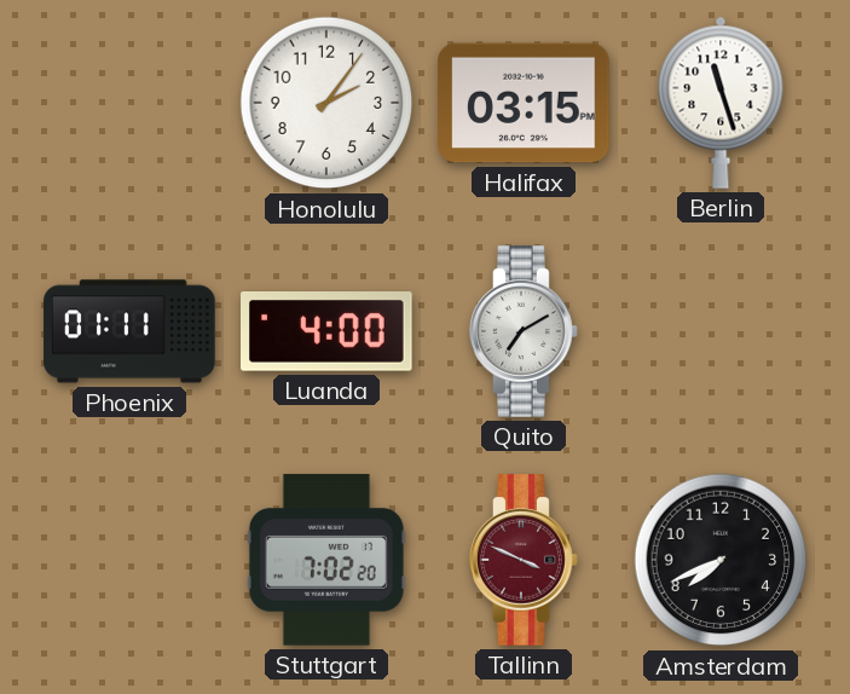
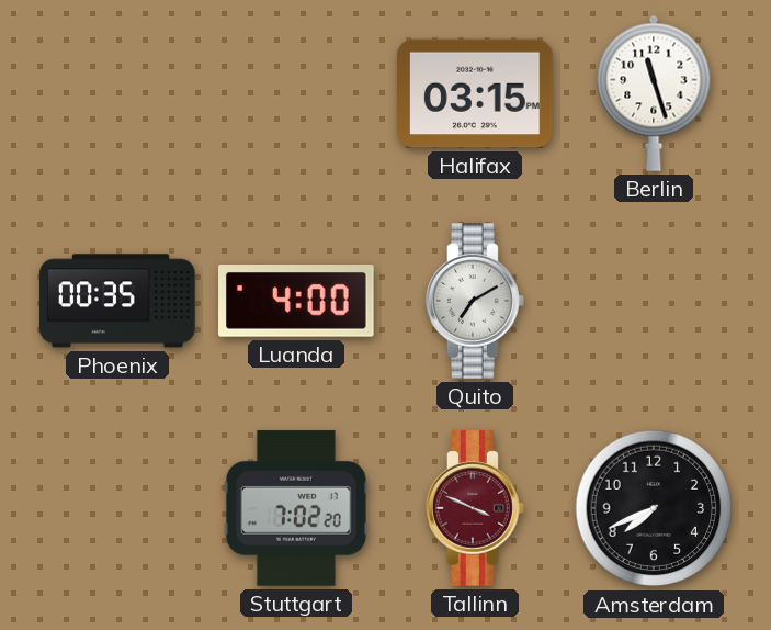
Honolulu: 2:06 -> none
Phoenix: 01:11 -> 00:35
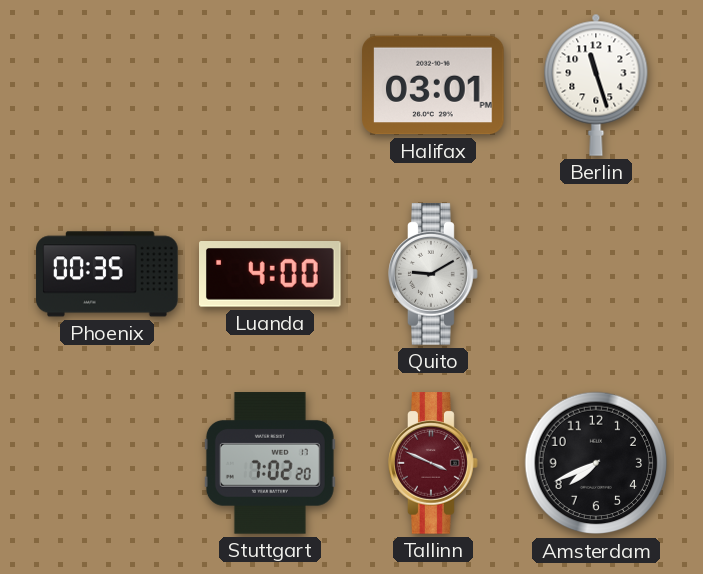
Halifax: 03:15 -> 03:01
Quito: 7:10 -> 9:10
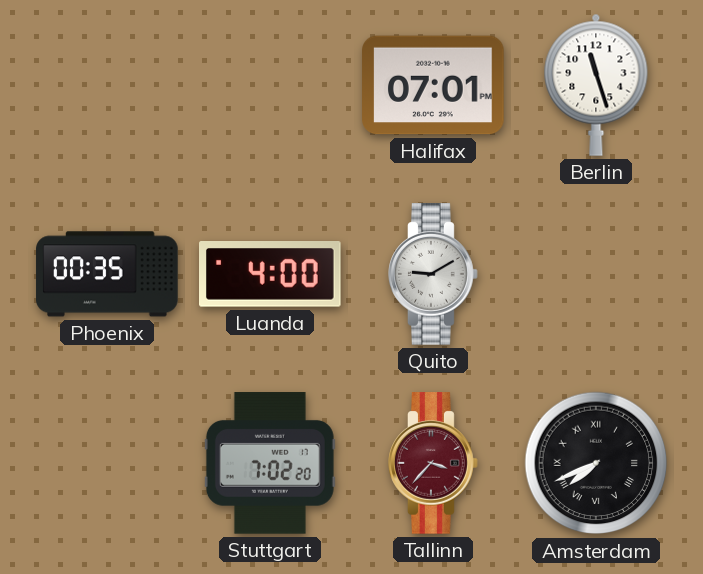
Halifax: 03:01 -> 07:01
Tallinn: 3:49 -> 3:37
Amsterdam numerals: Arabic -> Roman
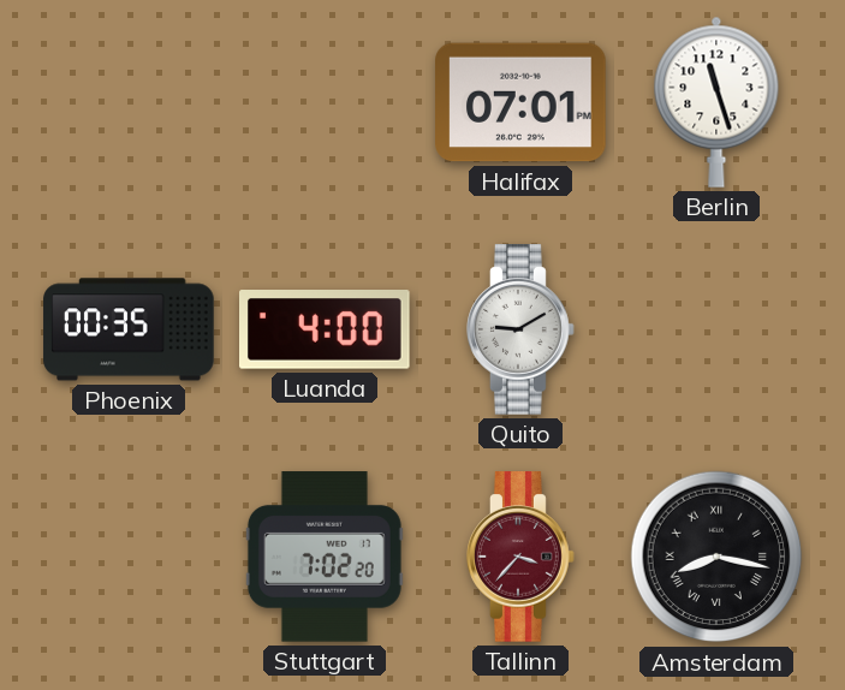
Amsterdam: 7:41 -> 8:17
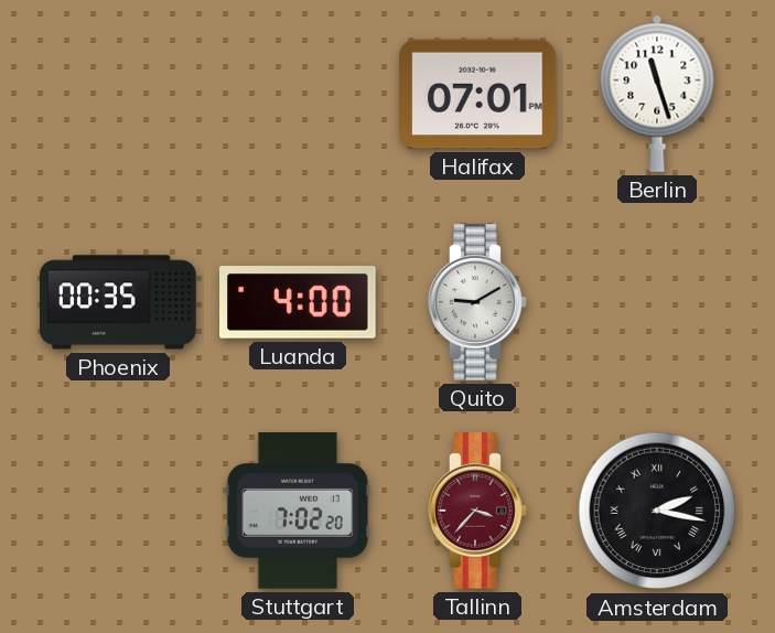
Amsterdam: 8:17 -> 2:17
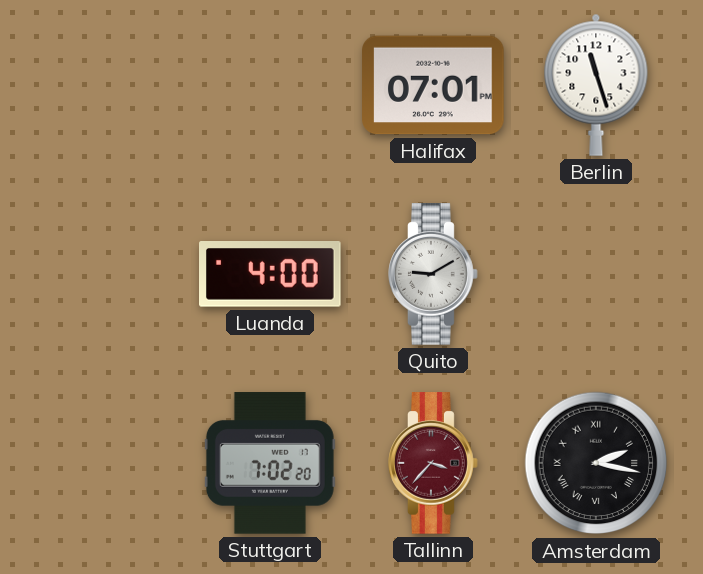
Phoenix: 00:35 -> none
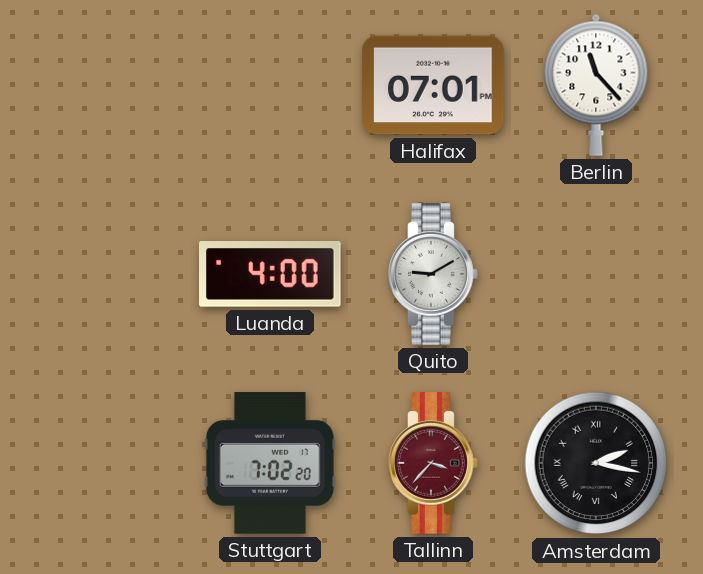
Berlin: 11:27 -> 11:23
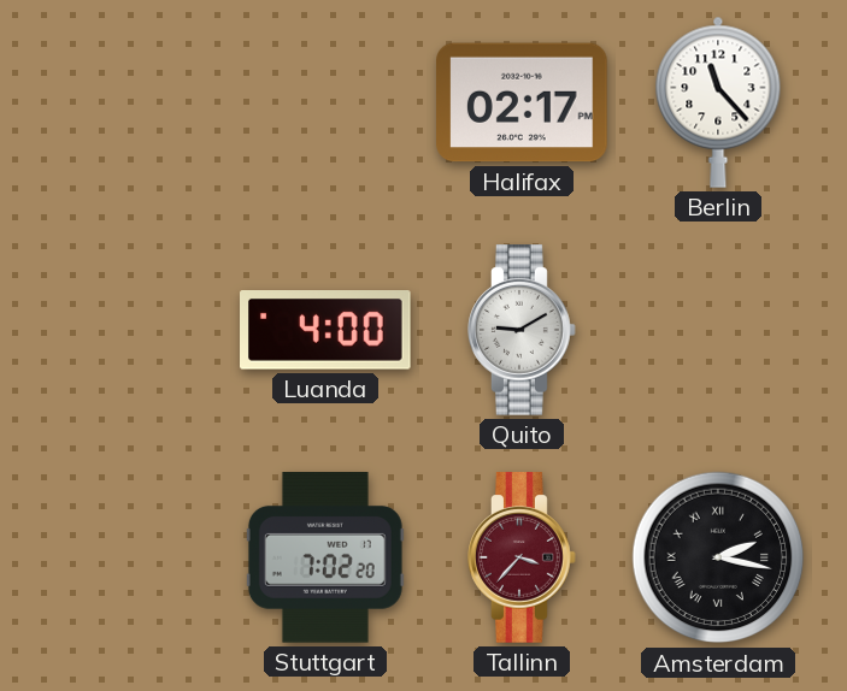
Halifax: 07:01 -> 02:17
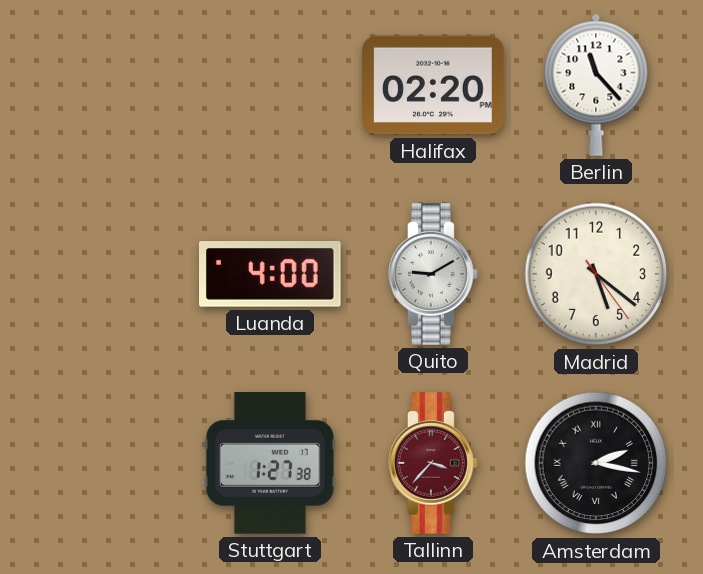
Halifax: 02:17 -> 02:20
Madrid: none -> 5:21
Stuttgart: 7:02 -> 1:27
